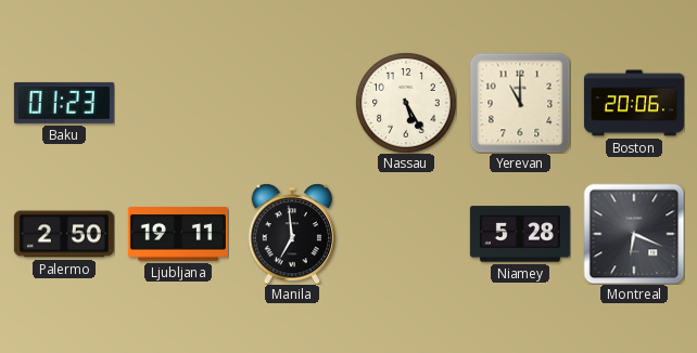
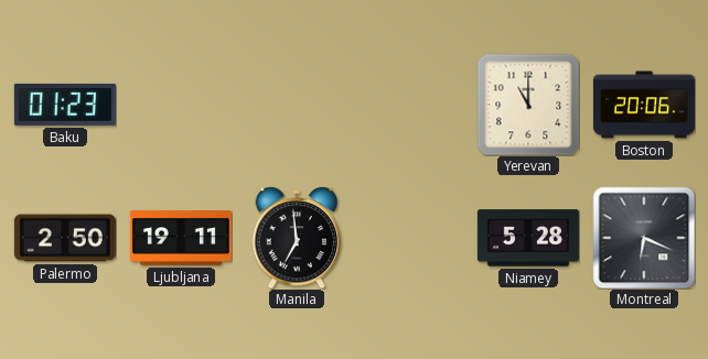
Nassau: 5:25 -> none
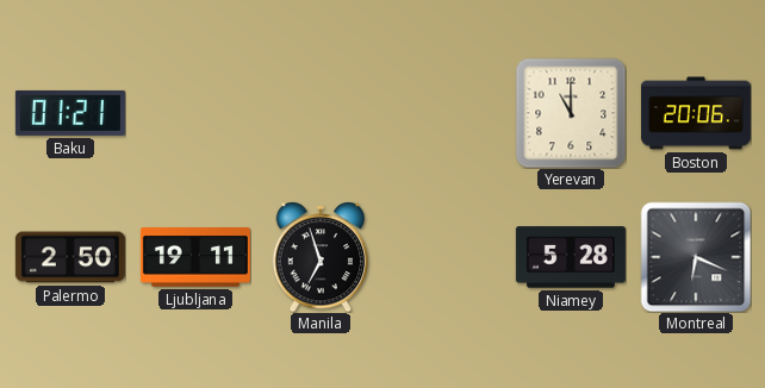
Baku: 01:23 -> 01:21
Manila: 6:59 -> 6:57
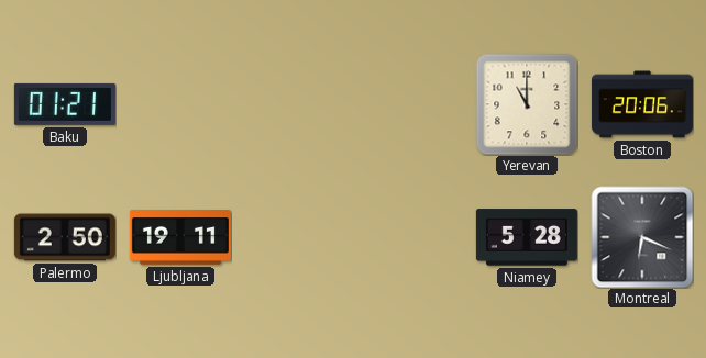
Manila: 6:57 -> none
